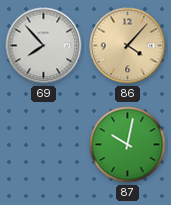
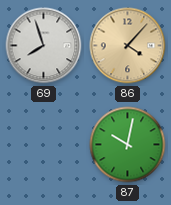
69: 7:53 -> 7:57
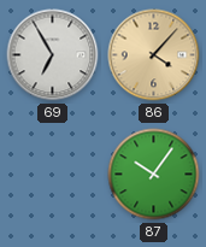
69: 7:57 -> 6:55
87: 10:02 -> 10:06
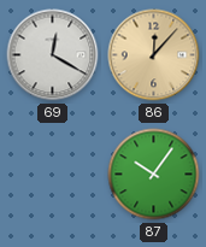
69: 6:55 -> 12:20
86: 4:07 -> 12:07
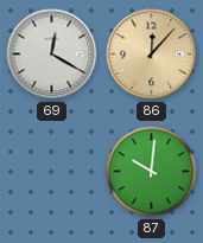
87: 10:06 -> 10:01
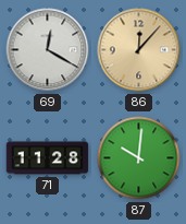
71: none -> 11:28
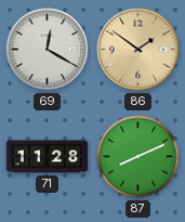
86: 12:07 -> 1:51
87: 10:01 -> 8:11
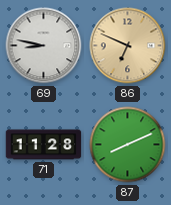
69: 12:20 -> 8:47
86: 1:51 -> 6:49
